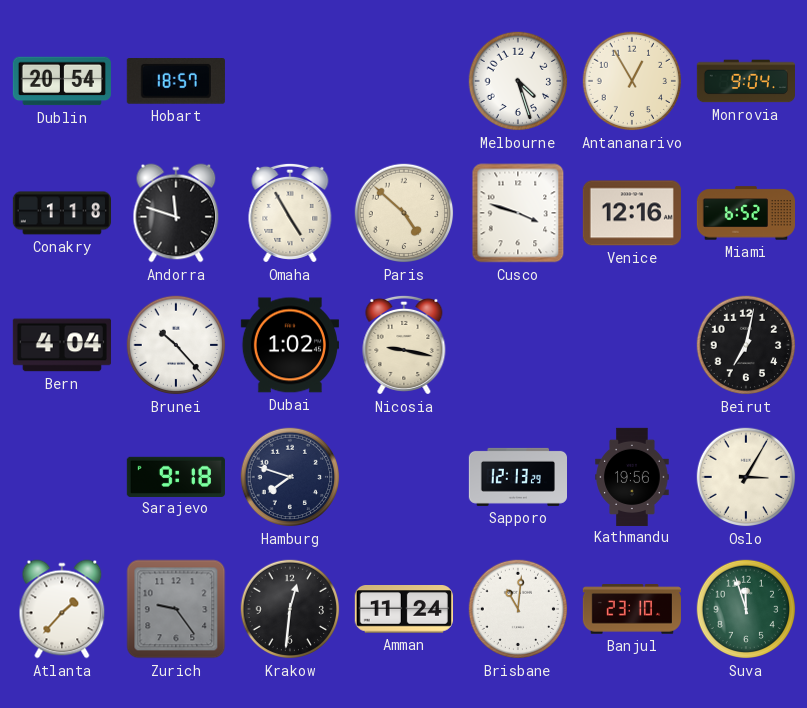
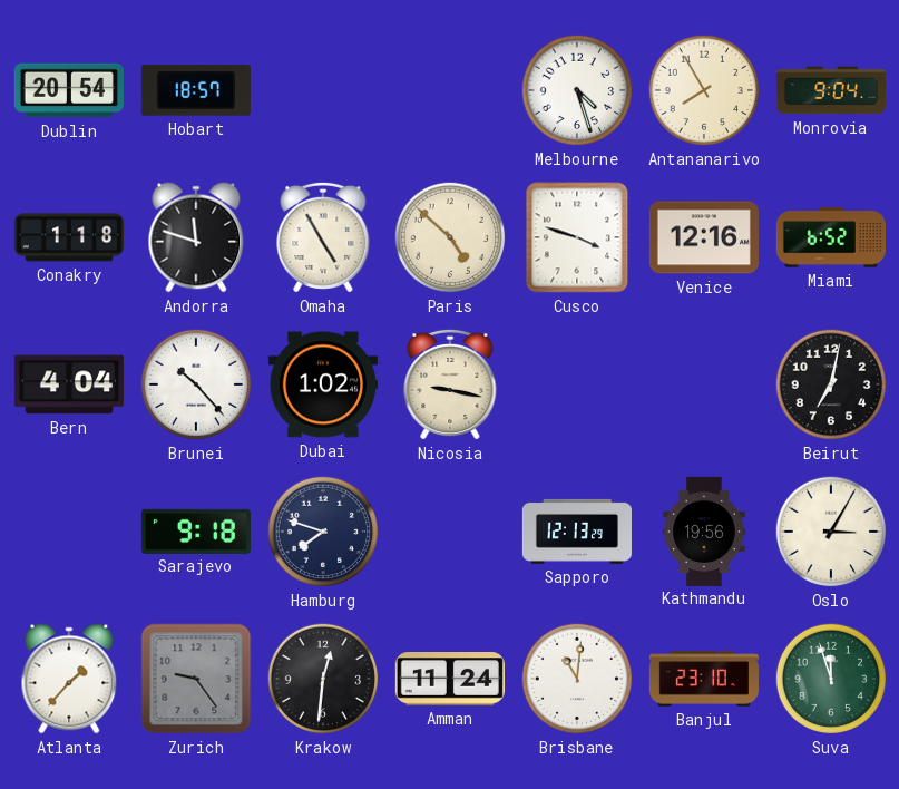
Antananarivo: 12:55 -> 7:55
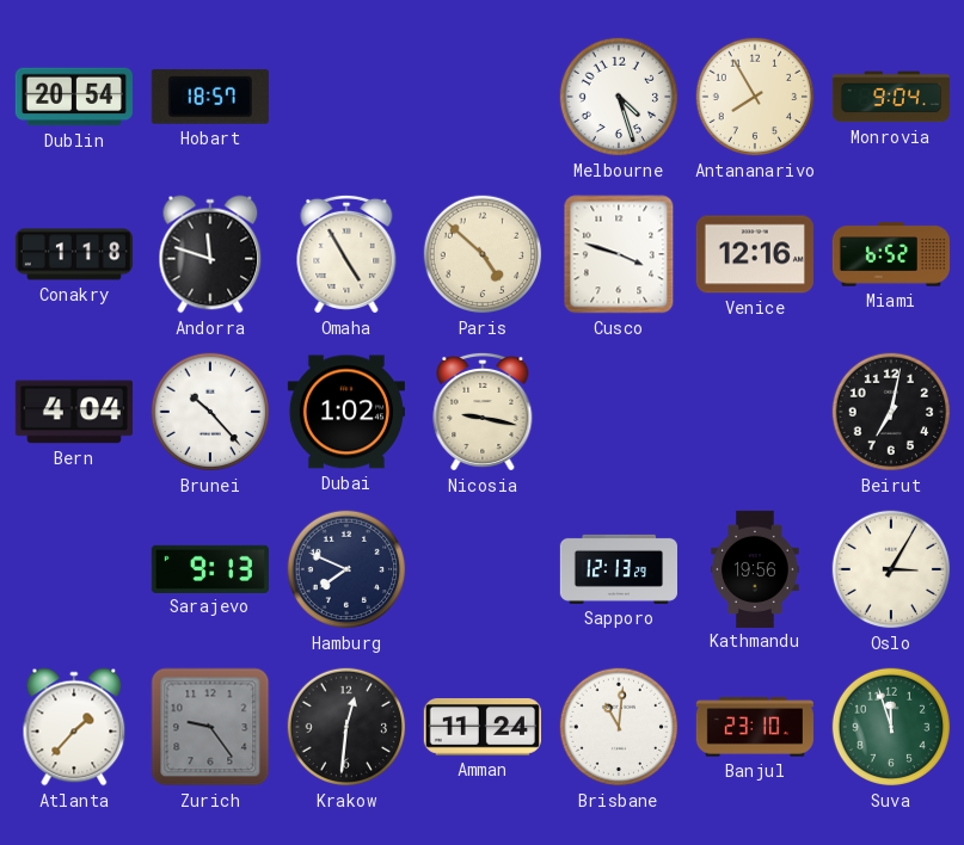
Sarajevo: 9:18 -> 9:13
Hamburg: 7:48 -> 7:49
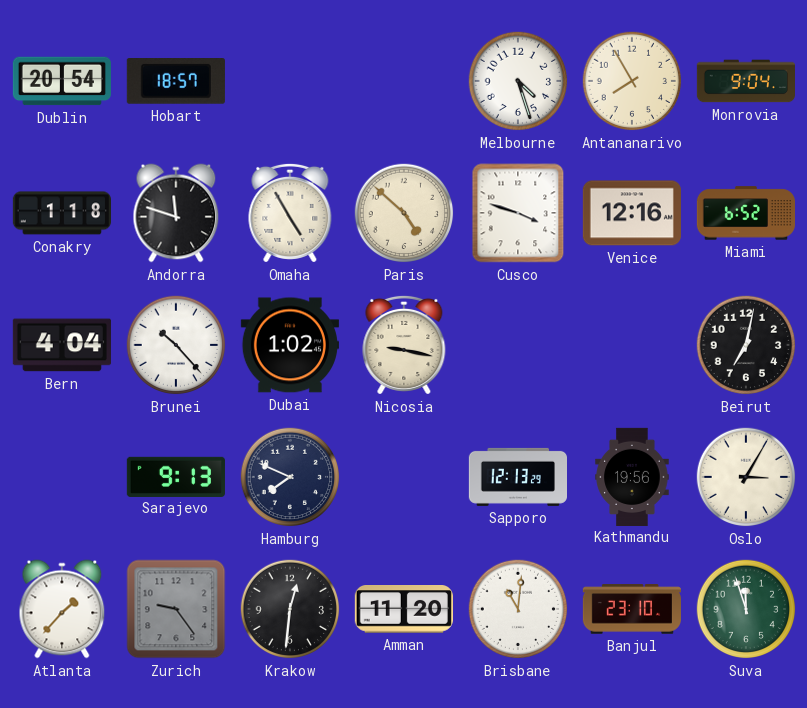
Amman: 11:24 -> 11:20
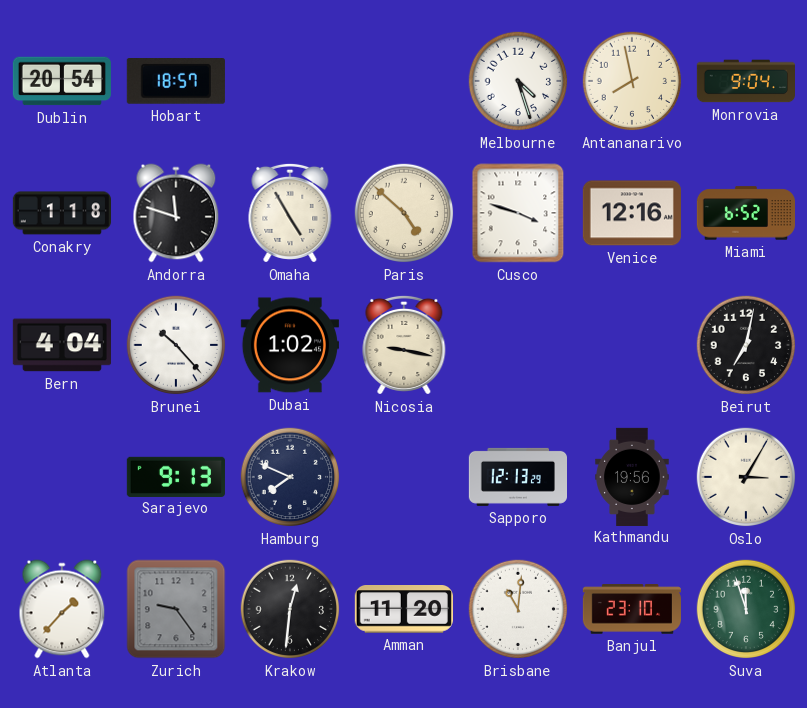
Antananarivo: 7:55 -> 7:58
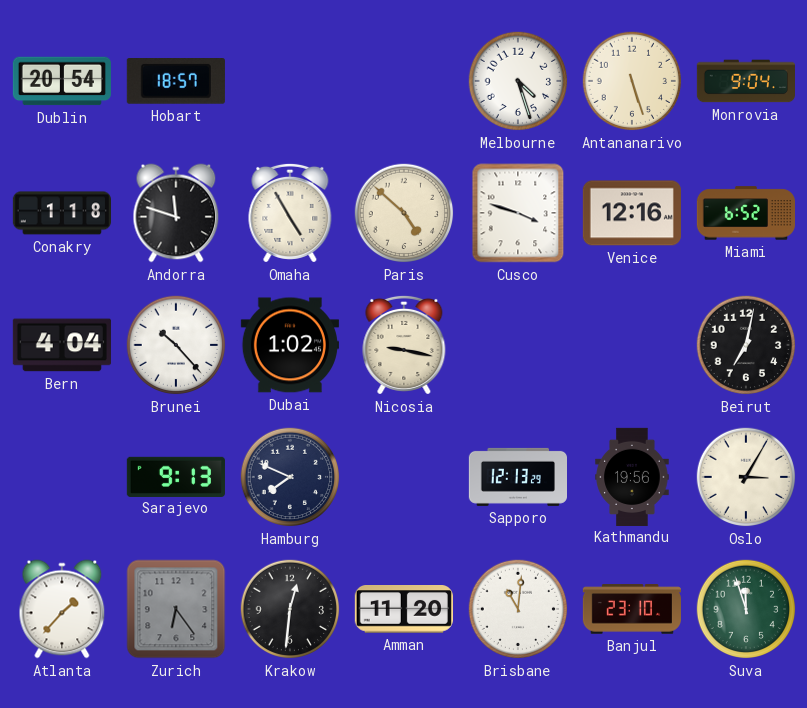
Antananarivo: 7:58 -> 5:27
Zurich: 9:24 -> 6:24
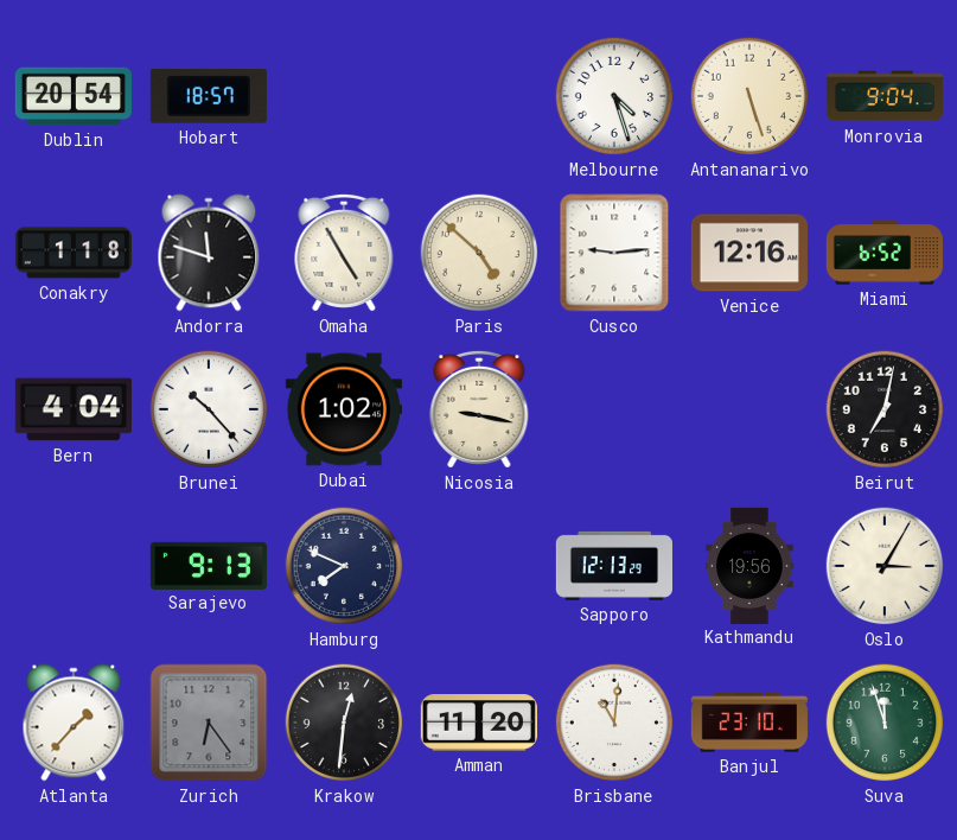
Cusco: 3:48 -> 9:14
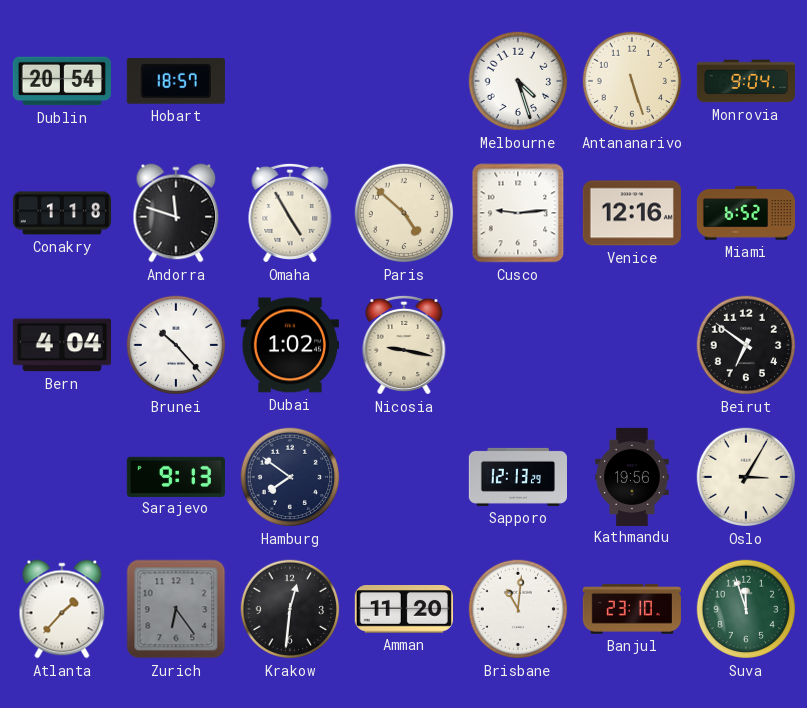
Beirut: 7:02 -> 6:51
Hamburg: 7:49 -> 7:51
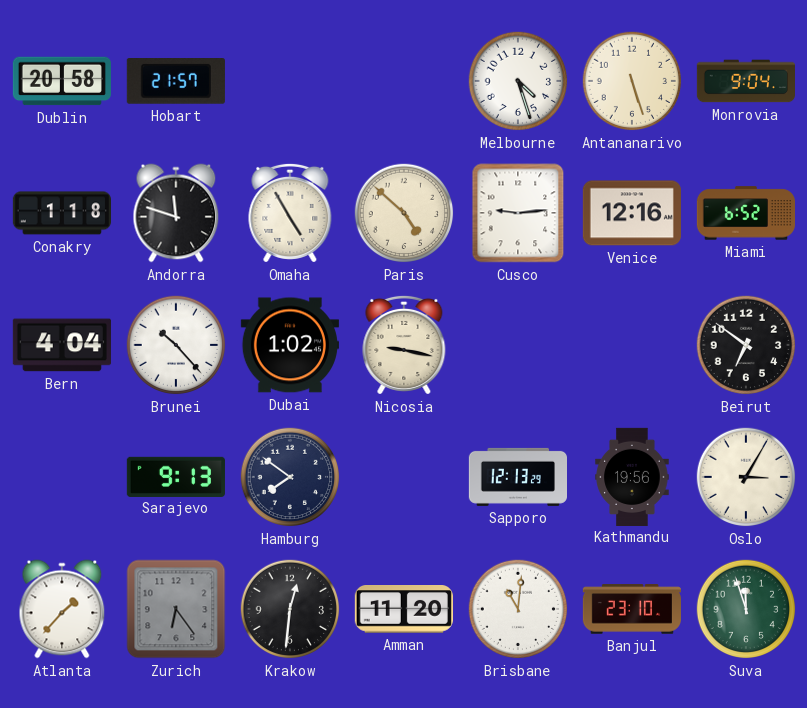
Dublin: 20:54 -> 20:58
Hobart: 18:57 -> 21:57
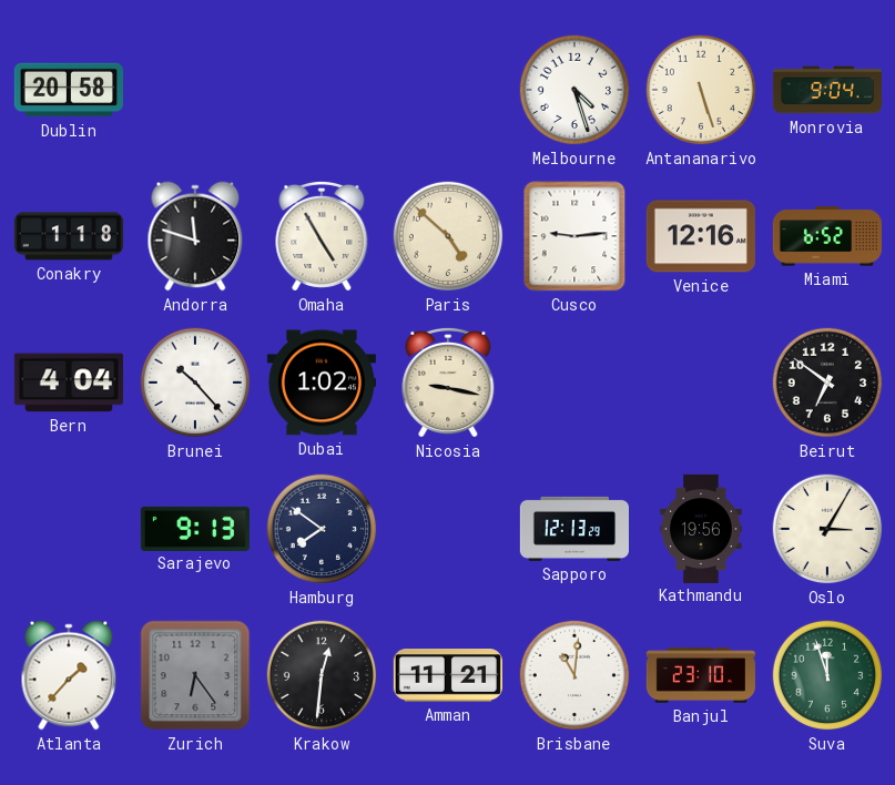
Hobart: 21:57 -> none
Amman: 11:20 -> 11:21
